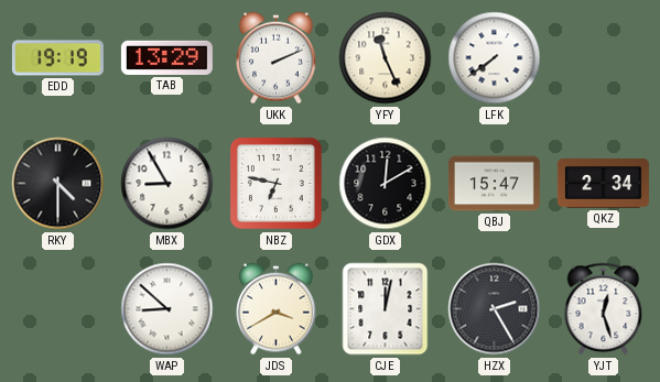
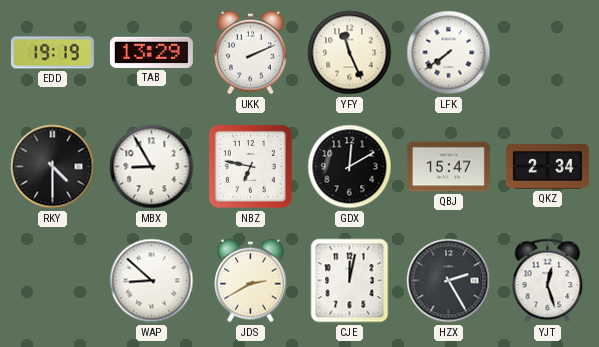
JDS: 3:40 -> 2:40
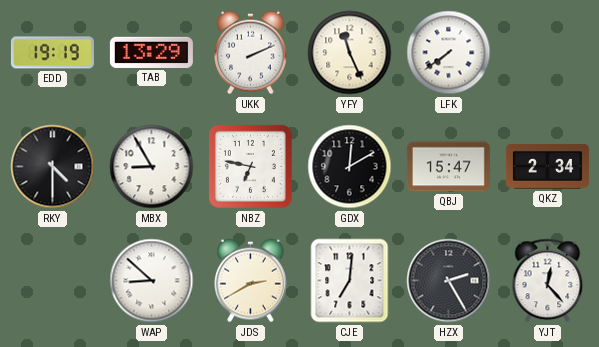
CJE: 12:02 -> 7:01
YJT: 12:27 -> 12:23
